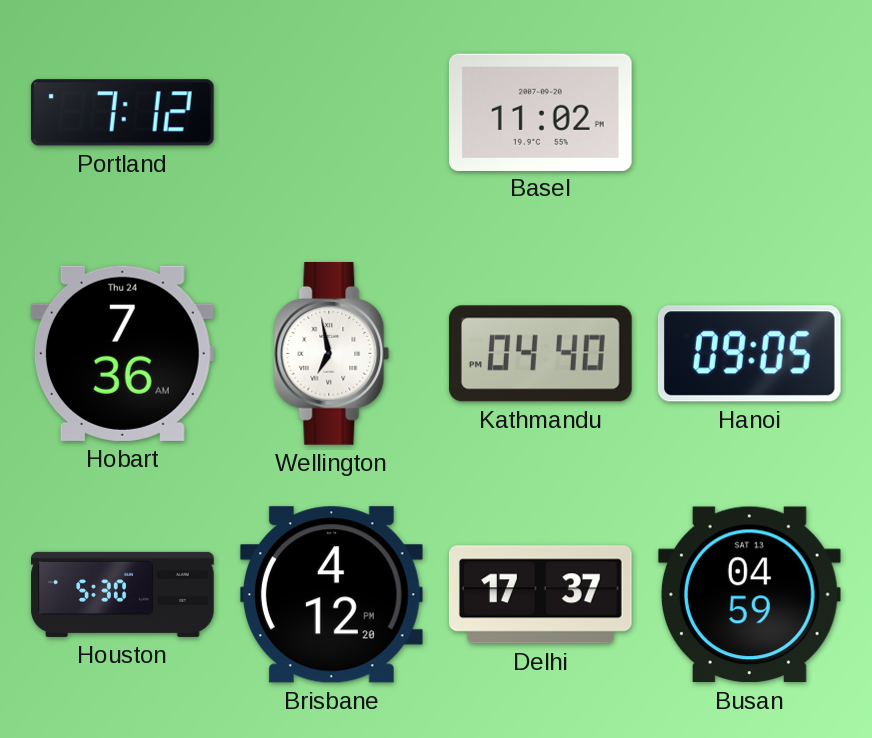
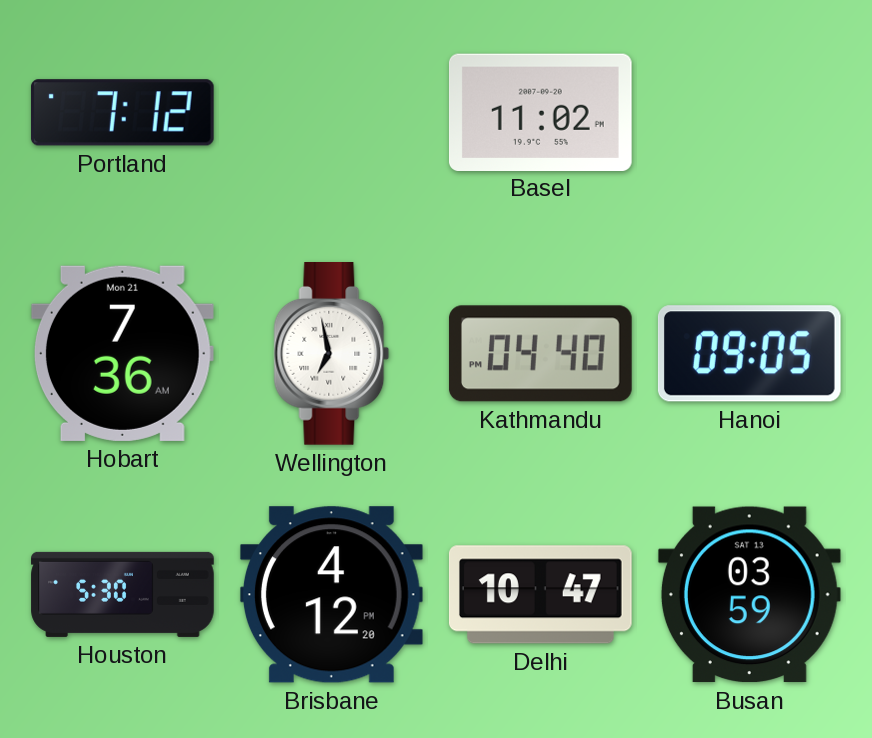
Hobart date: Thu 24 -> Mon 21
Delhi: 17:37 -> 10:47
Busan: 04:59 -> 03:59
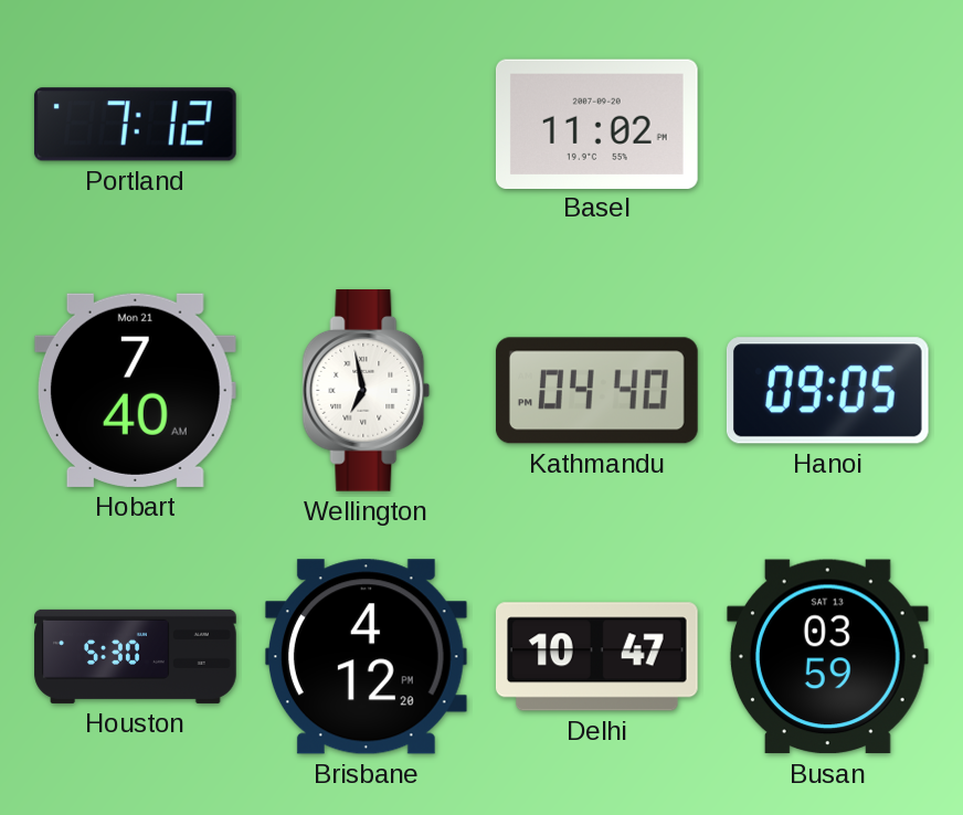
Hobart: 7:36 -> 7:40
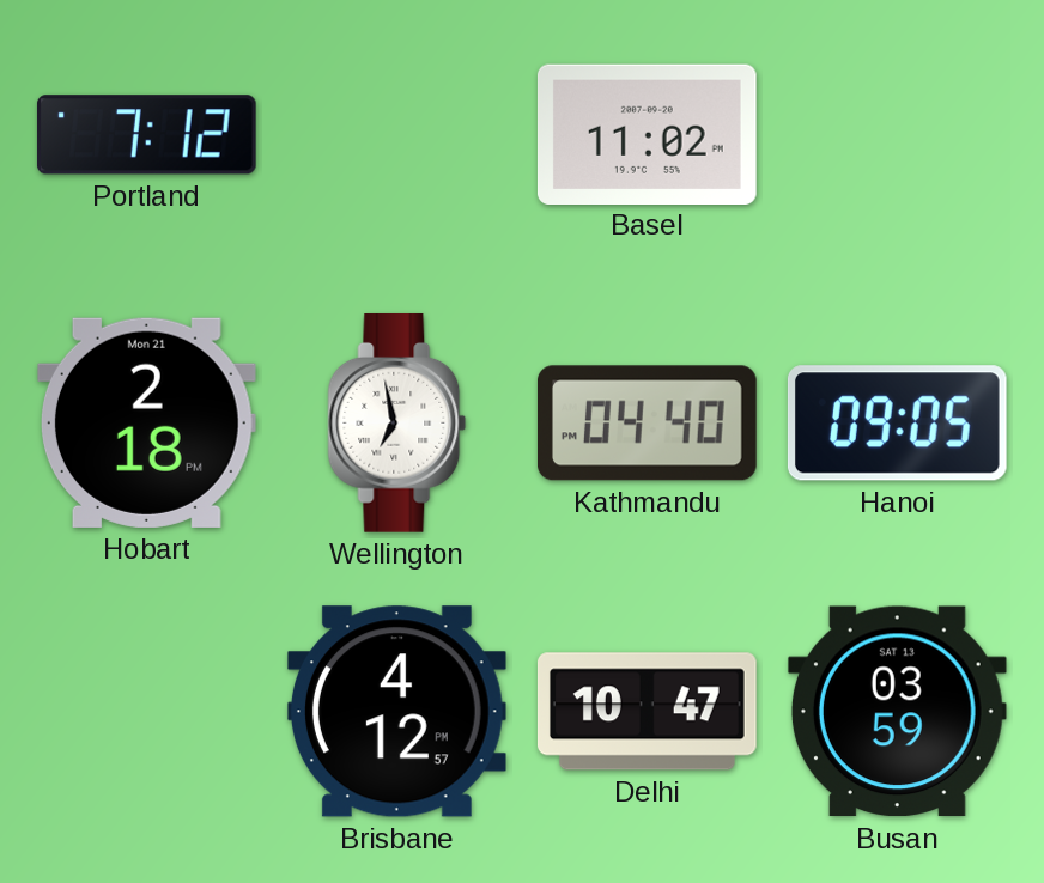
Hobart: 7:40 -> 2:18
Houston: 5:30 -> none
Brisbane: 4:12:20 PM -> 4:12:57 PM
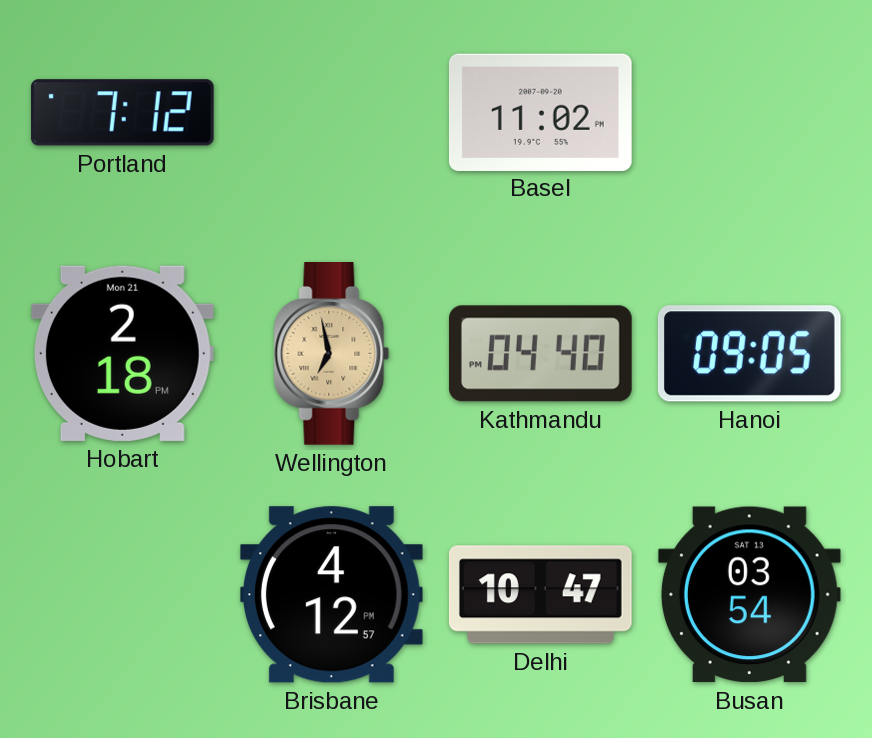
Wellington dial: white -> champagne
Busan: 03:59 -> 03:54
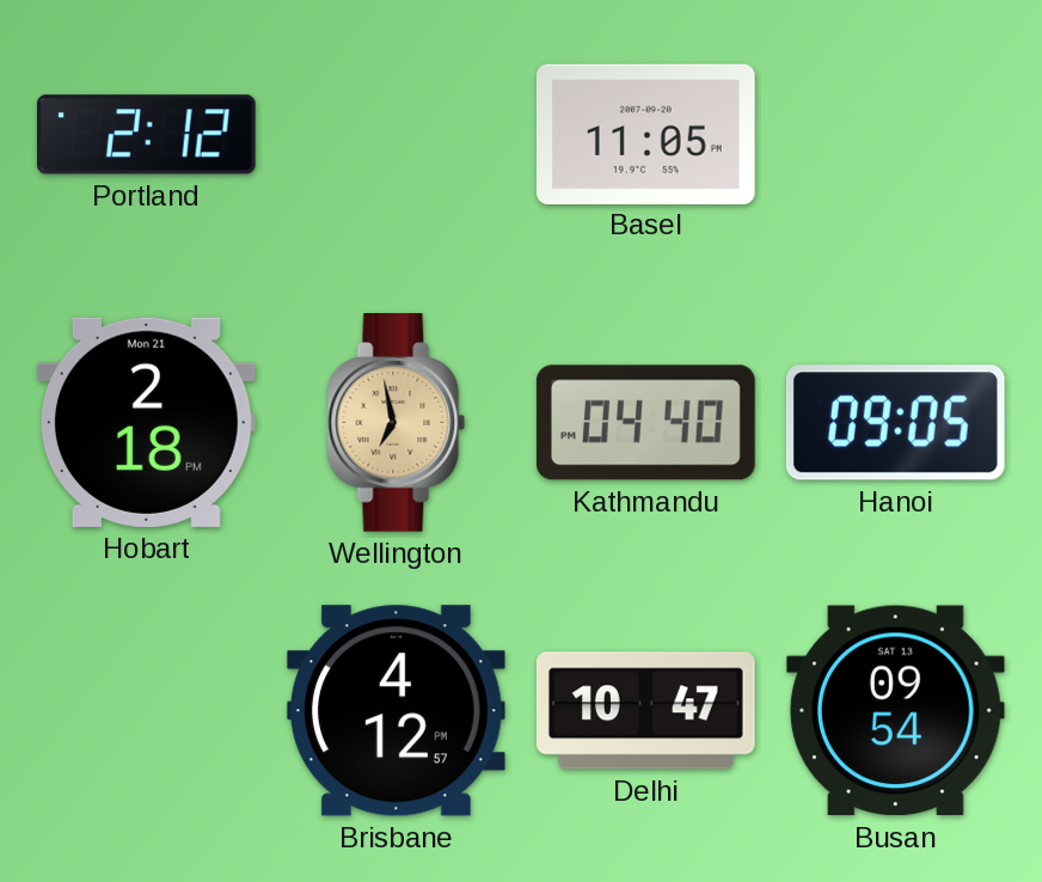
Portland: 7:12 -> 2:12
Basel: 11:02 -> 11:05
Busan: 03:54 -> 09:54
